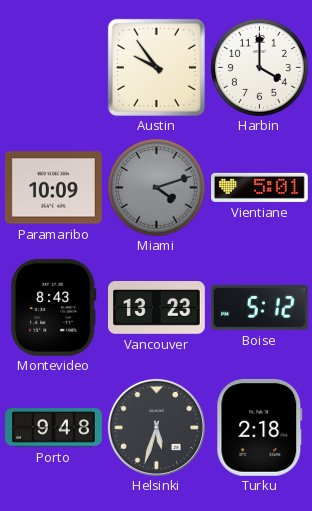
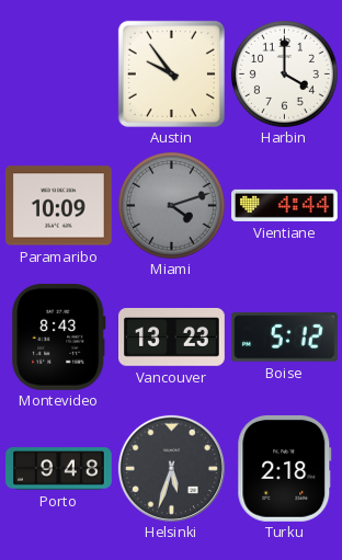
Vientiane: 5:01 -> 4:44
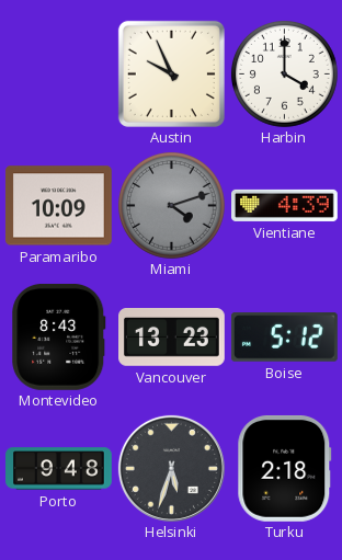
Austin: 9:54 -> 9:56
Vientiane: 4:44 -> 4:39
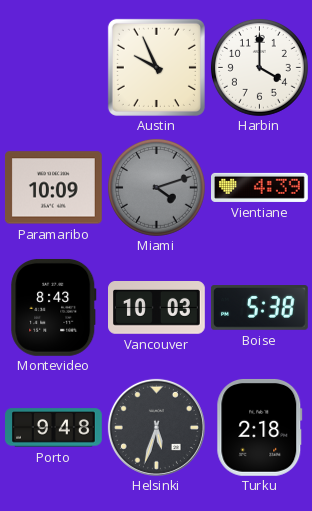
Vancouver: 13:23 -> 10:03
Boise: 5:12 -> 5:38
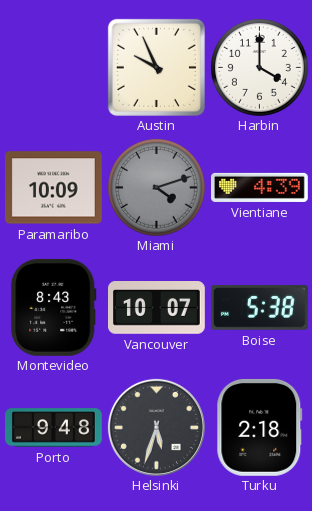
Vancouver: 10:03 -> 10:07
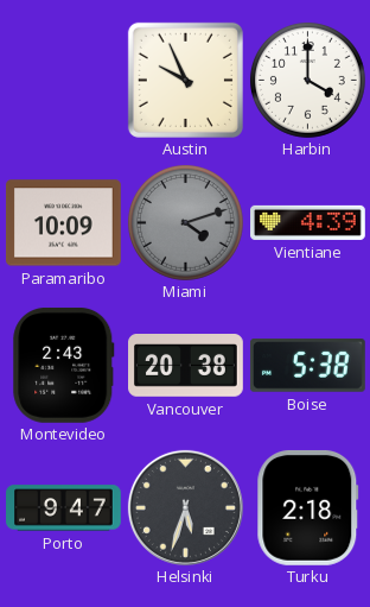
Montevideo: 8:43 -> 2:43
Vancouver: 10:07 -> 20:38
Porto: 9:48 -> 9:47
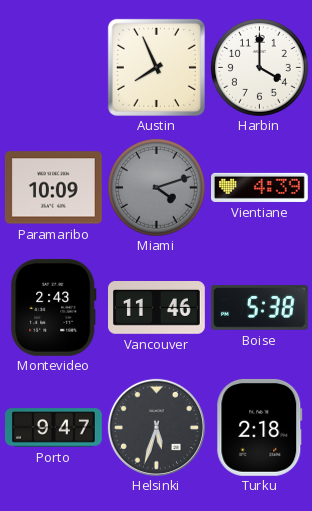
Austin: 9:56 -> 7:56
Vancouver: 20:38 -> 11:46
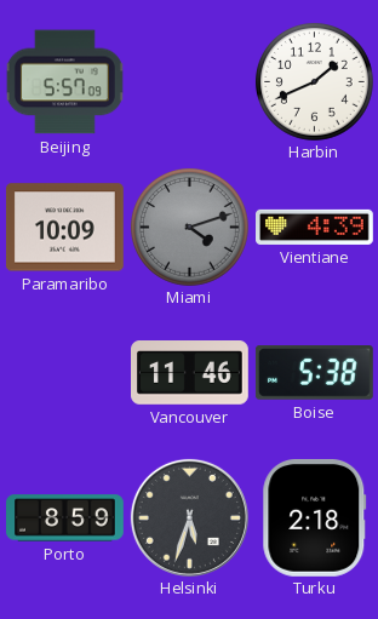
Beijing: none -> 5:57
Austin: 7:56 -> none
Harbin: 4:00 -> 1:41
Montevideo: 2:43 -> none
Porto: 9:47 -> 8:59
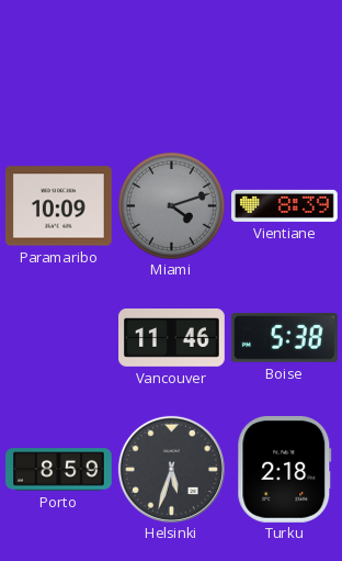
Beijing: 5:57 -> none
Harbin: 1:41 -> none
Vientiane: 4:39 -> 8:39
